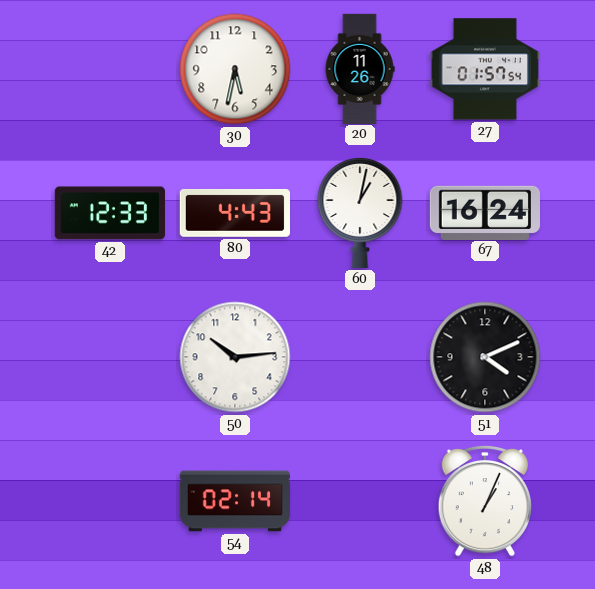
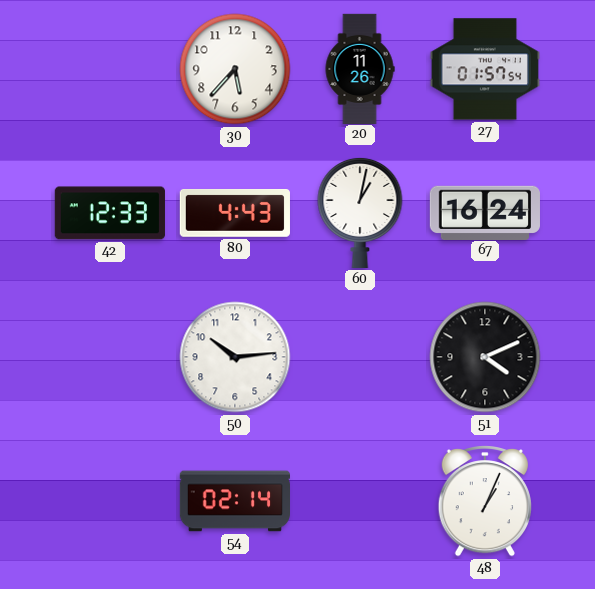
30: 5:32 -> 5:37
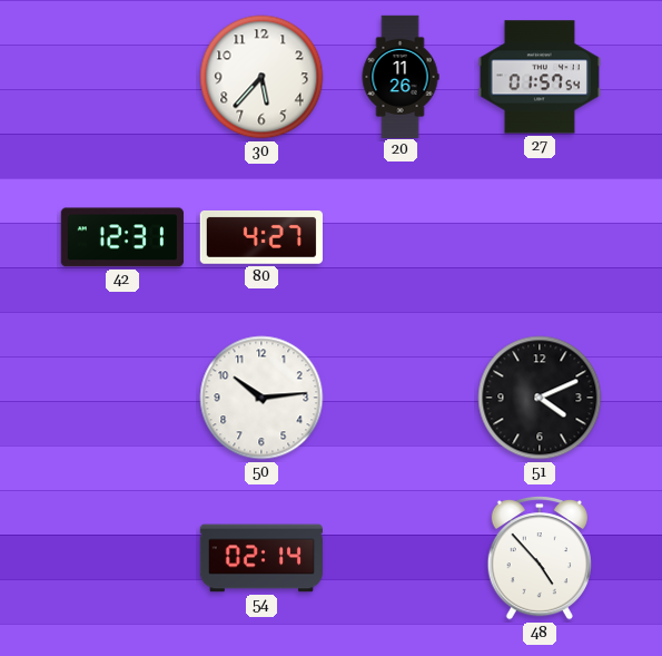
42: 12:33 -> 12:31
80: 4:43 -> 4:27
60: 1:02 -> none
67: 16:24 -> none
48: 1:04 -> 4:53
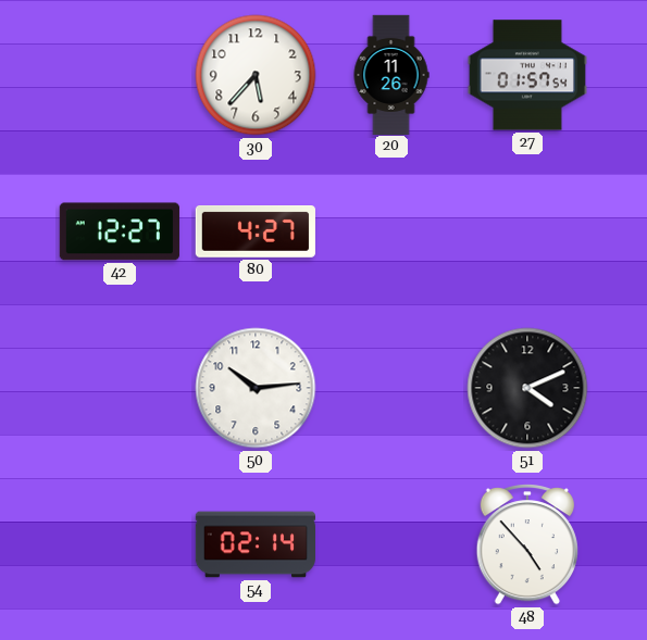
42: 12:31 -> 12:27
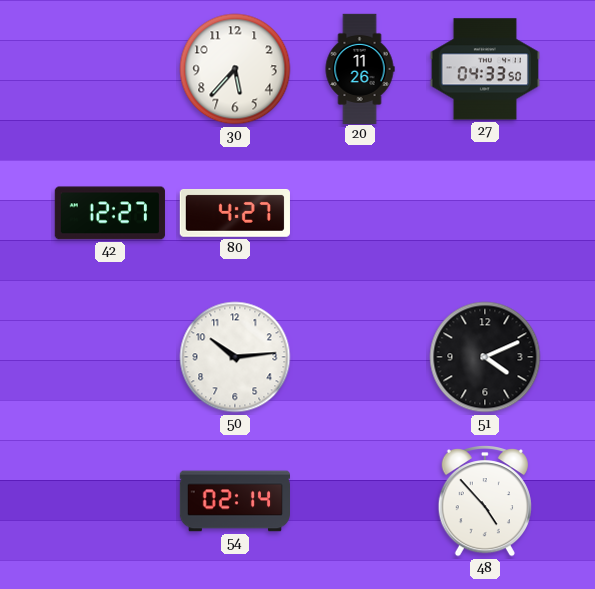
27: 01:57 -> 04:33
